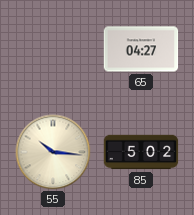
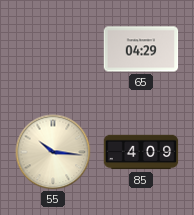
65: 04:27 -> 04:29
85: 5:02 -> 4:09
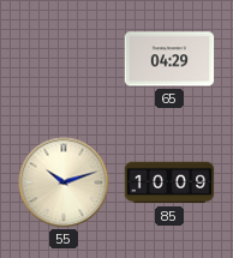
55: 10:16 -> 10:12
85: 4:09 -> 10:09
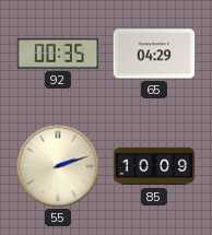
92: none -> 00:35
55: 10:12 -> 2:12
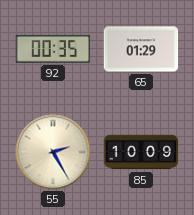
65: 04:29 -> 01:29
55: 2:12 -> 2:25
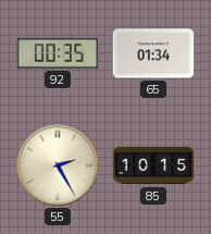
65: 01:29 -> 01:34
85: 10:09 -> 10:15
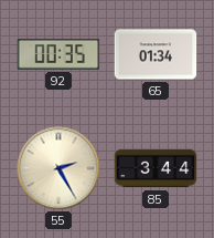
85: 10:15 -> 3:44
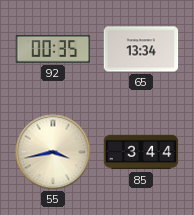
65: 01:34 -> 13:34
55: 2:25 -> 3:43
